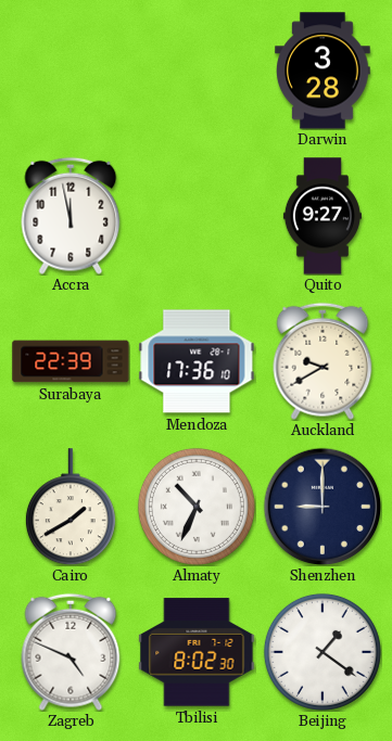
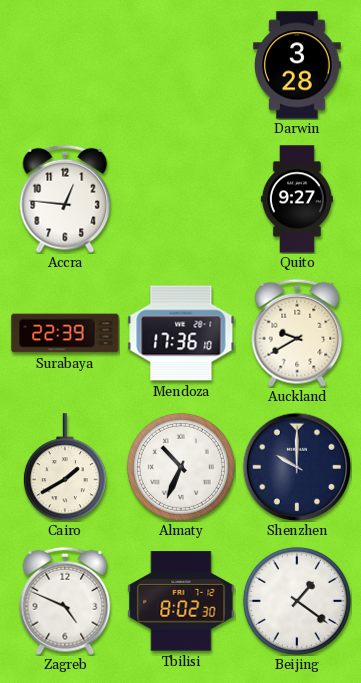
Accra: 11:58 -> 12:46
Shenzhen: 9:00 -> 10:00
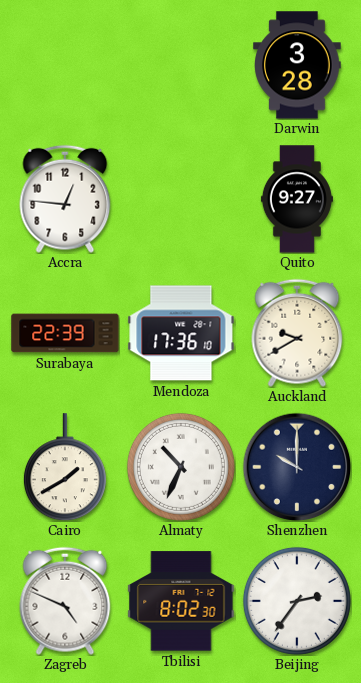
Beijing: 1:21 -> 2:36
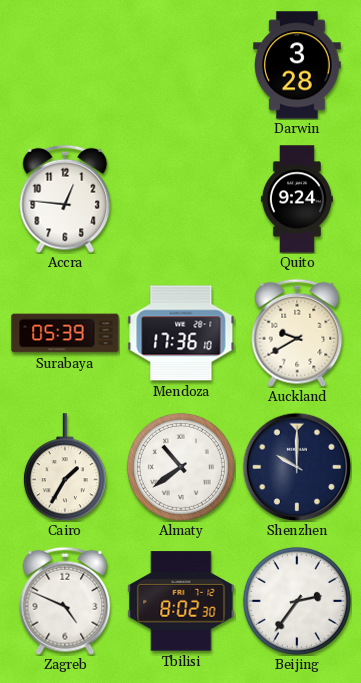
Quito: 9:27 -> 9:24
Surabaya: 22:39 -> 05:39
Cairo: 1:40 -> 1:35
Almaty: 10:34 -> 10:39
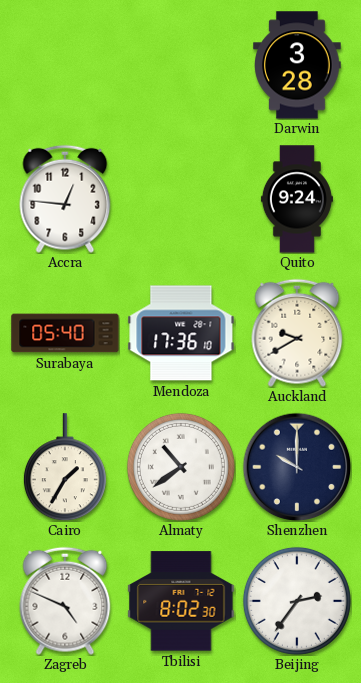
Surabaya: 05:39 -> 05:40
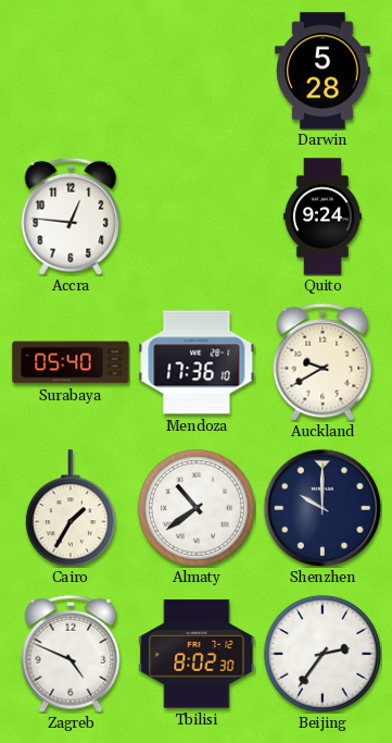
Darwin: 3:28 -> 5:28
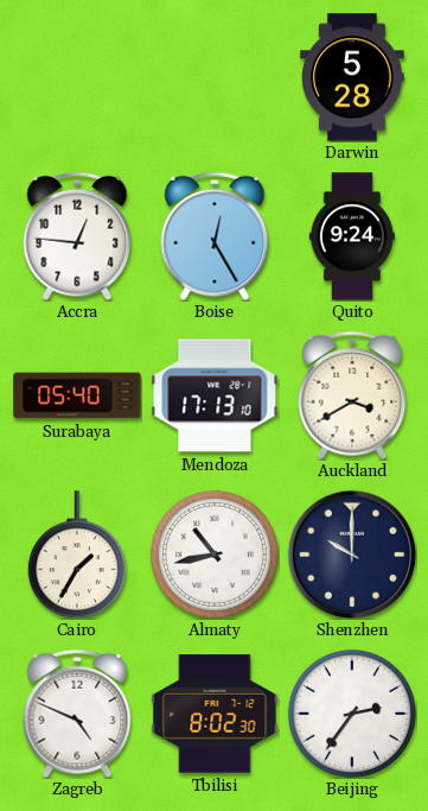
Boise: none -> 12:25
Mendoza: 17:36 -> 17:13
Auckland: 9:40 -> 3:40
Almaty: 10:39 -> 10:43
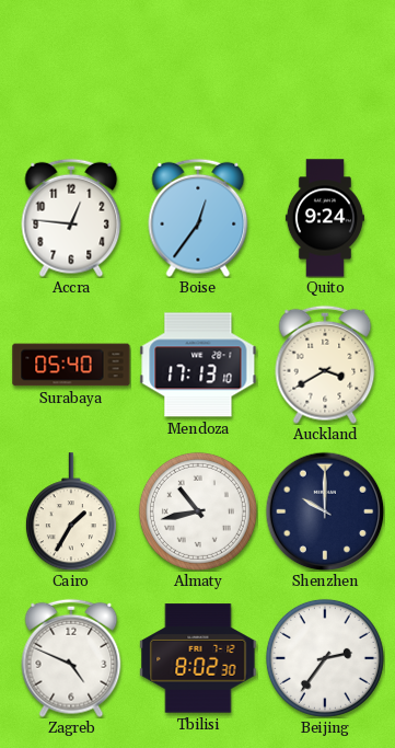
Darwin: 5:28 -> none
Boise: 12:25 -> 12:36
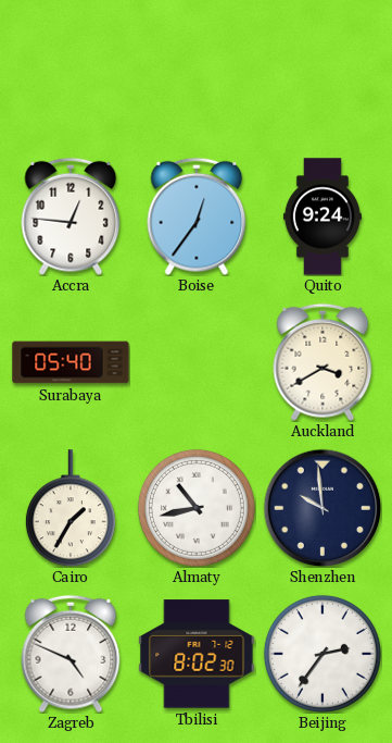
Mendoza: 17:13 -> none
Shenzhen: 10:00 -> 9:59
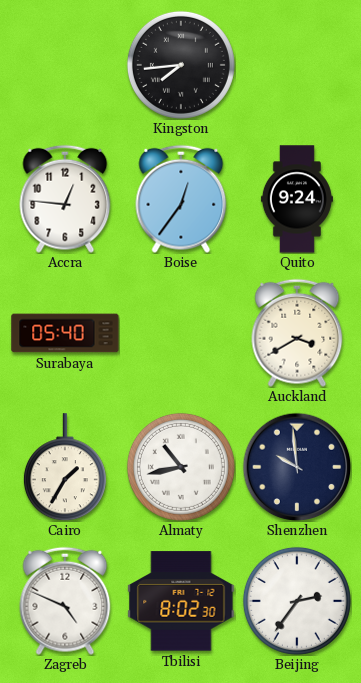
Kingston: none -> 7:44
